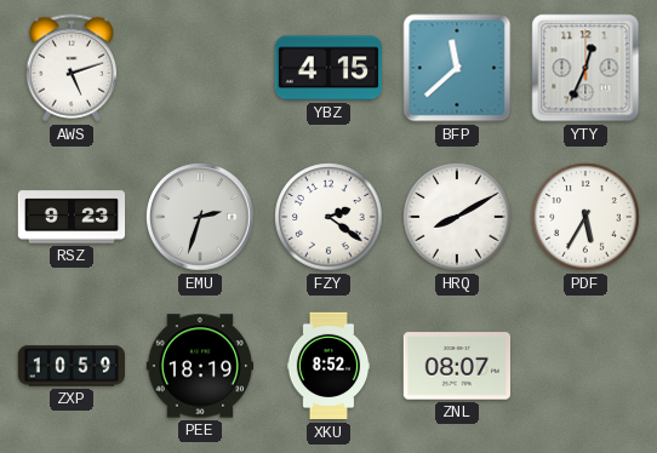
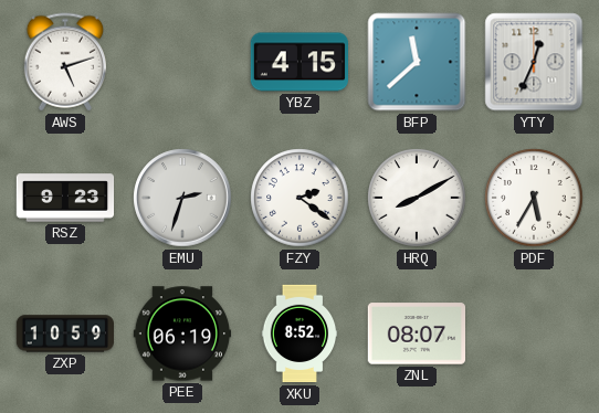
PEE: 18:19 -> 06:19
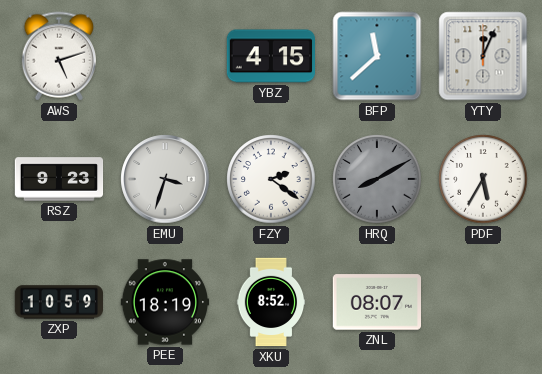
YTY: 12:34 -> 12:04
EMU: 2:33 -> 3:33
HRQ dial: white -> grey
PEE: 06:19 -> 18:19
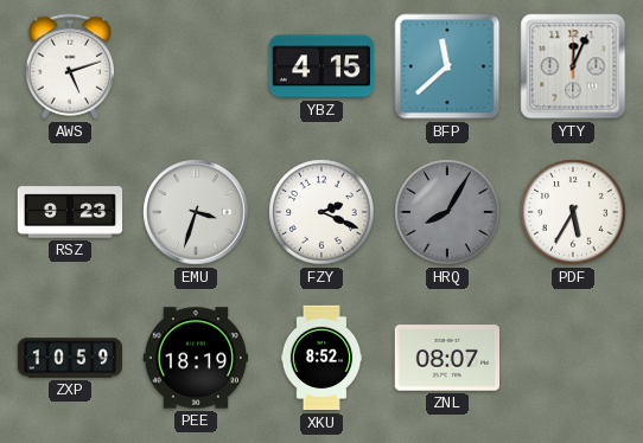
FZY: 2:21 -> 2:19
HRQ: 8:10 -> 8:05
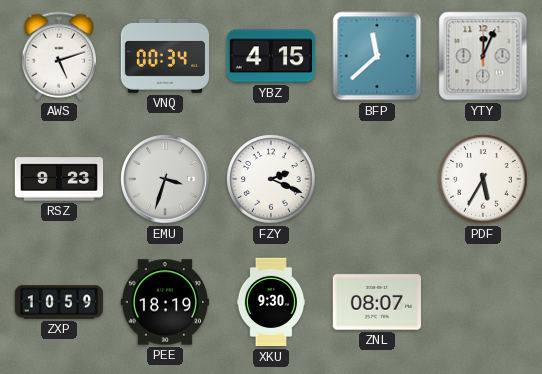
VNQ: none -> 00:34
HRQ: 8:05 -> none
XKU: 8:52 -> 9:30
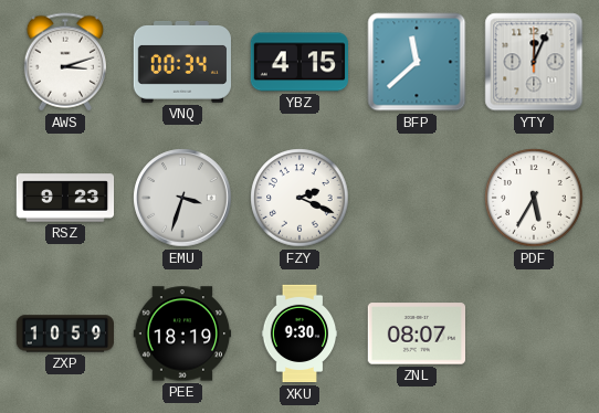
AWS: 5:12 -> 3:12
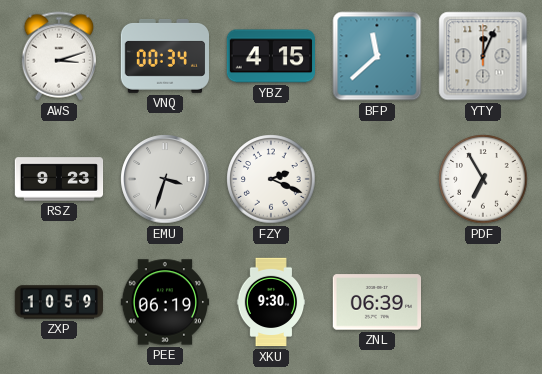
PDF: 5:35 -> 6:55
PEE: 18:19 -> 06:19
ZNL: 08:07 -> 06:39
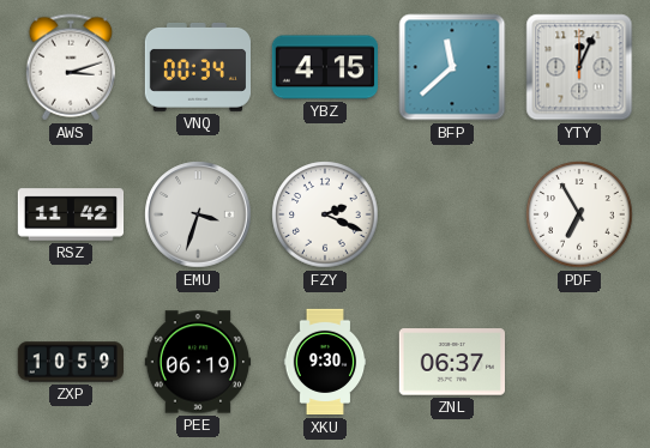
RSZ: 9:23 -> 11:42
ZNL: 06:39 -> 06:37
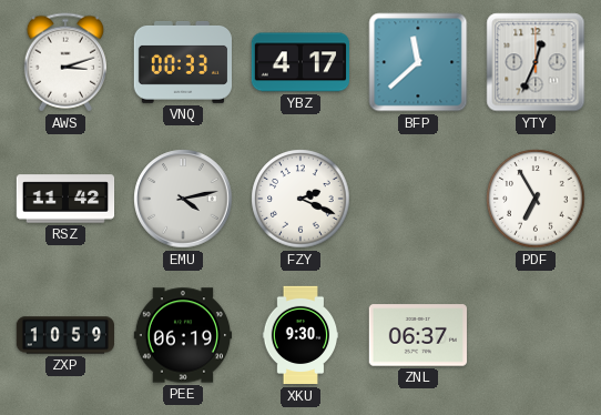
VNQ: 00:34 -> 00:33
YBZ: 4:15 -> 4:17
YTY: 12:04 -> 12:34
EMU: 3:33 -> 4:13
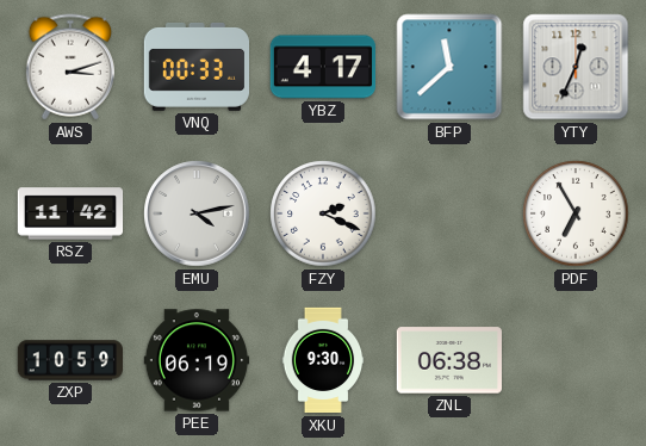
ZNL: 06:37 -> 06:38
